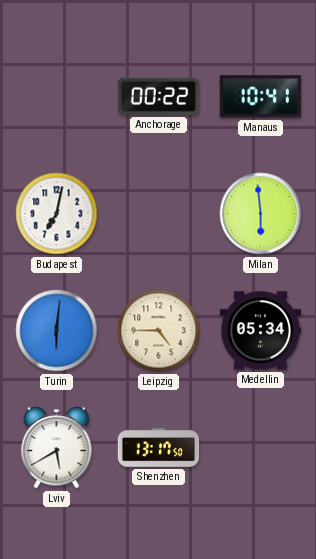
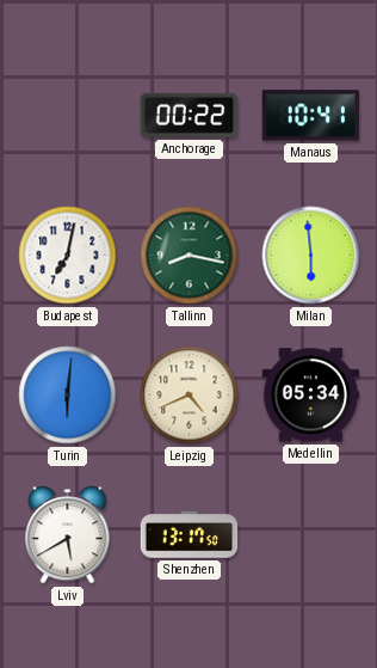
Tallinn: none -> 8:17
Leipzig: 4:45 -> 4:41
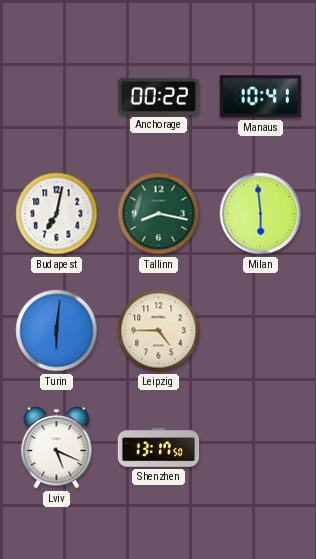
Leipzig: 4:41 -> 4:45
Medellin: 05:34 -> none
Lviv: 5:40 -> 5:19
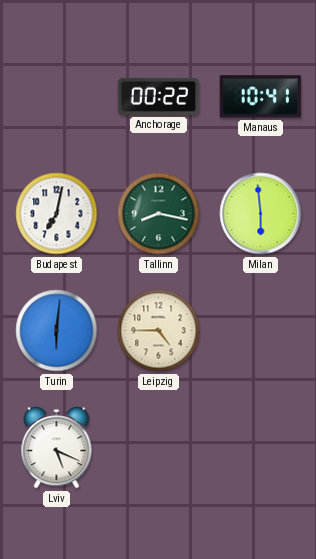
Shenzhen: 13:17 -> none
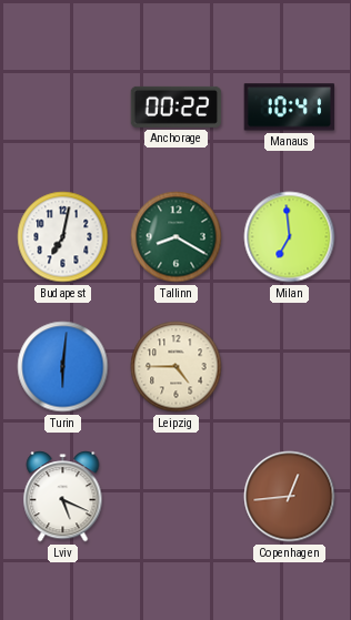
Tallinn: 8:17 -> 8:20
Milan: 5:59 -> 6:59
Copenhagen: none -> 12:44
